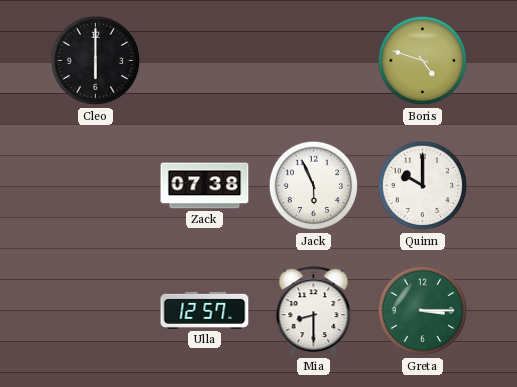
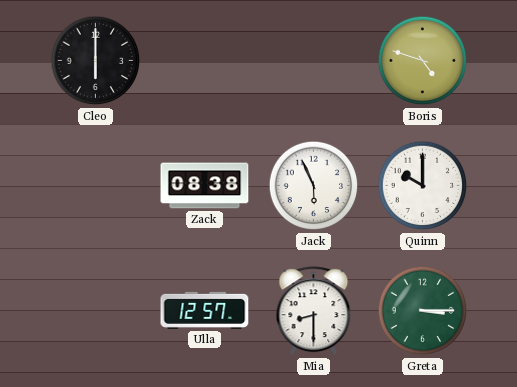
Zack: 07:38 -> 08:38
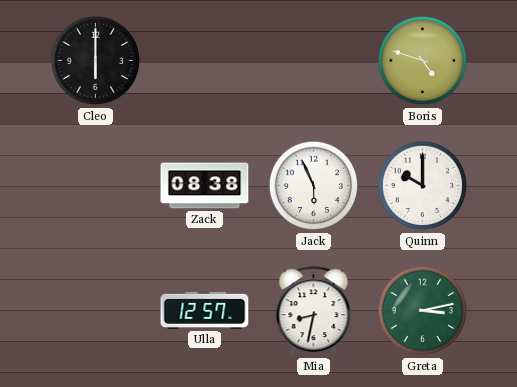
Mia: 8:30 -> 8:32
Greta: 3:15 -> 3:13
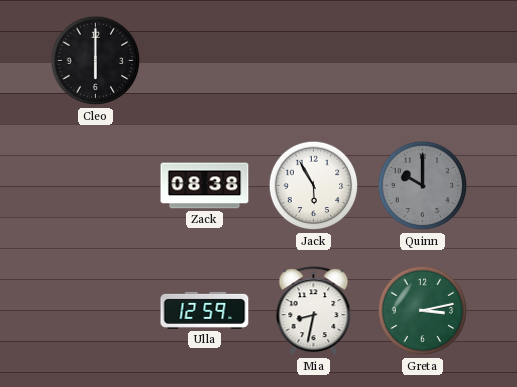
Boris: 4:48 -> none
Jack: 5:56 -> 5:55
Quinn dial: white -> grey
Ulla: 12:57 -> 12:59
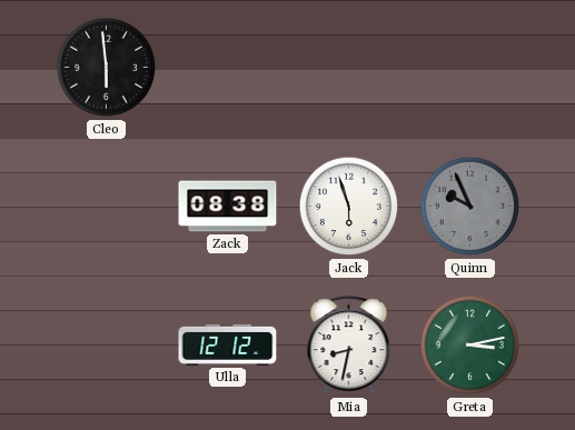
Cleo: 6:00 -> 5:59
Jack: 5:55 -> 5:57
Quinn: 10:00 -> 9:56
Ulla: 12:59 -> 12:12
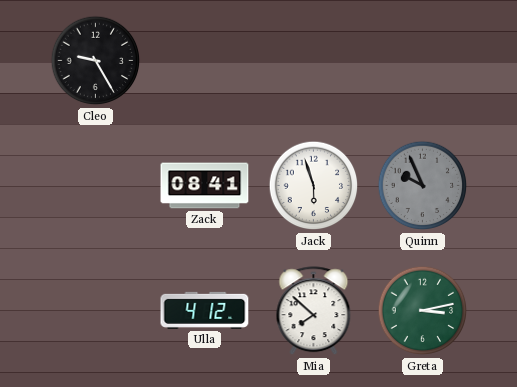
Cleo: 5:59 -> 9:25
Zack: 08:38 -> 08:41
Ulla: 12:12 -> 4:12
Mia: 8:32 -> 7:52
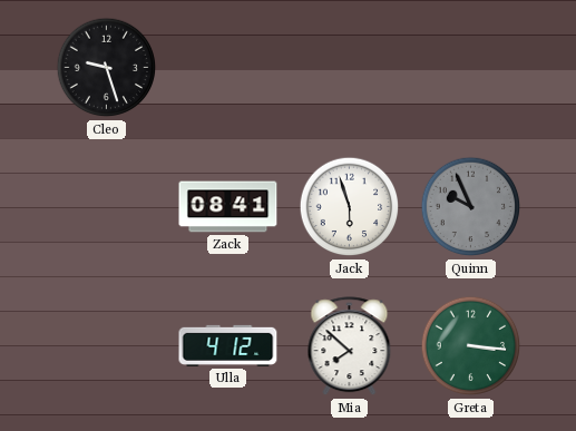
Cleo: 9:25 -> 9:27
Greta: 3:13 -> 3:16
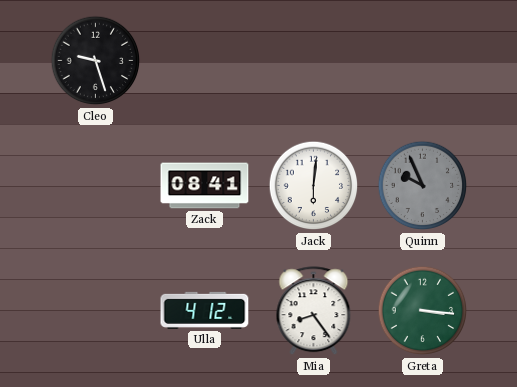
Jack: 5:57 -> 6:01
Mia: 7:52 -> 8:24
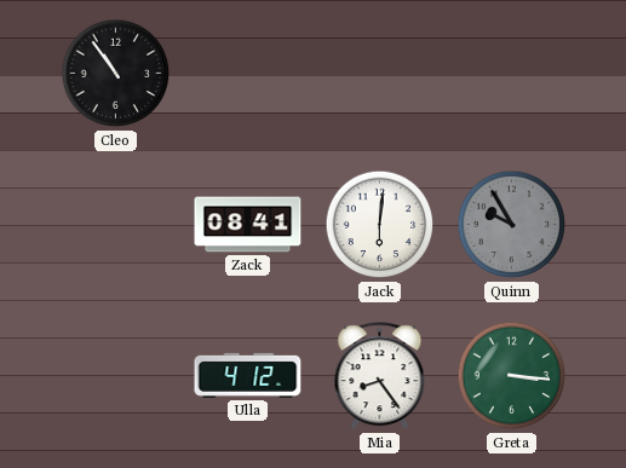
Cleo: 9:27 -> 10:54
Quinn: 9:56 -> 9:55
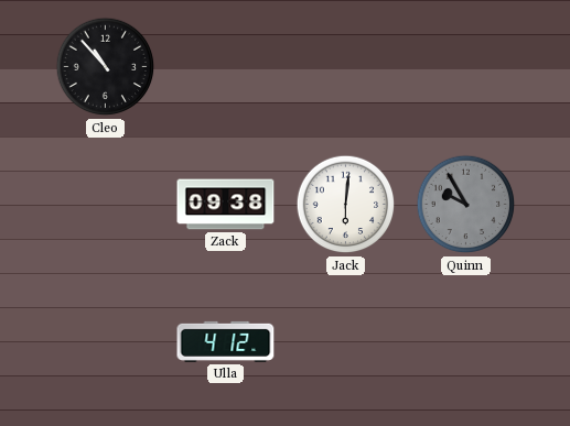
Cleo: 10:54 -> 10:53
Zack: 08:41 -> 09:38
Mia: 8:24 -> none
Greta: 3:16 -> none
